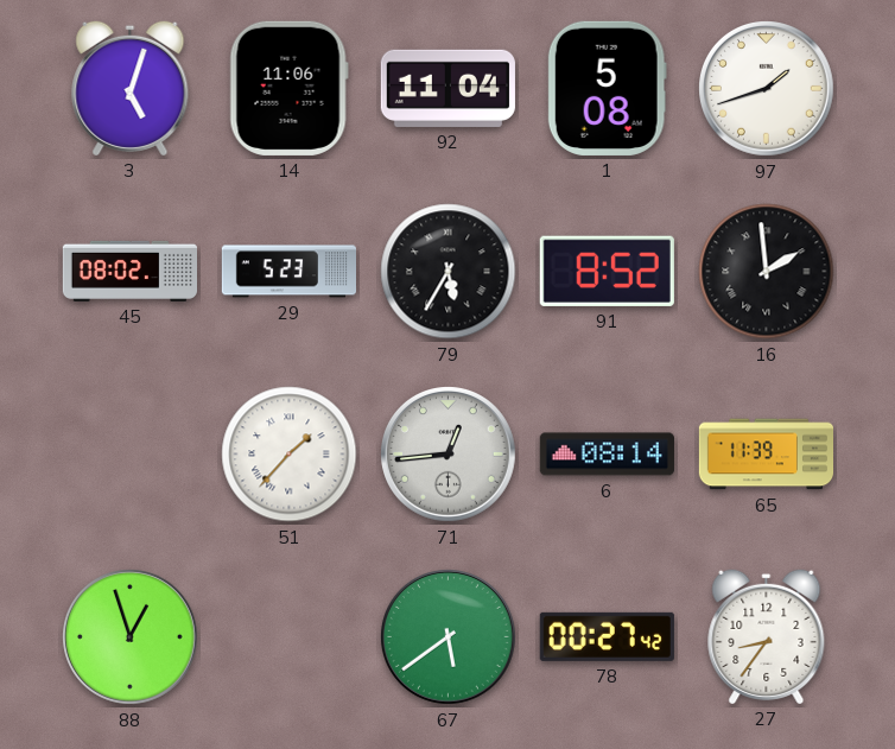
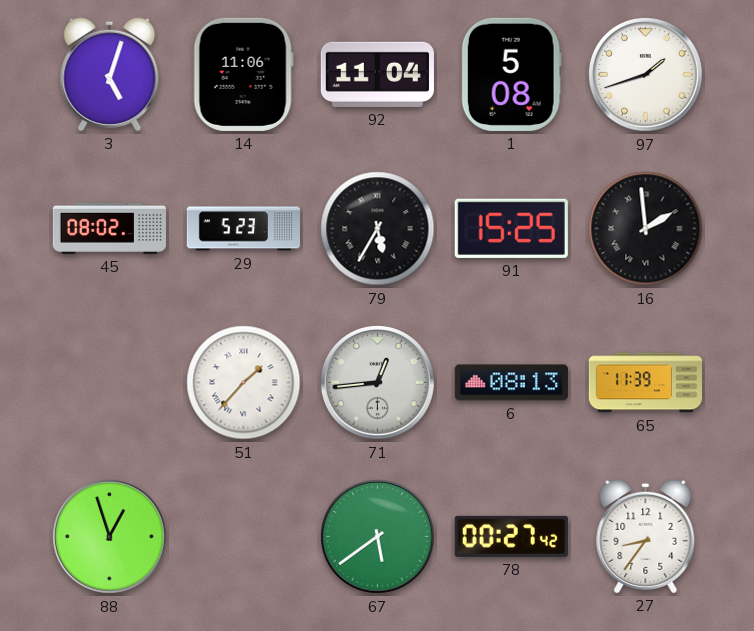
91: 8:52 -> 15:25
6: 08:14 -> 08:13
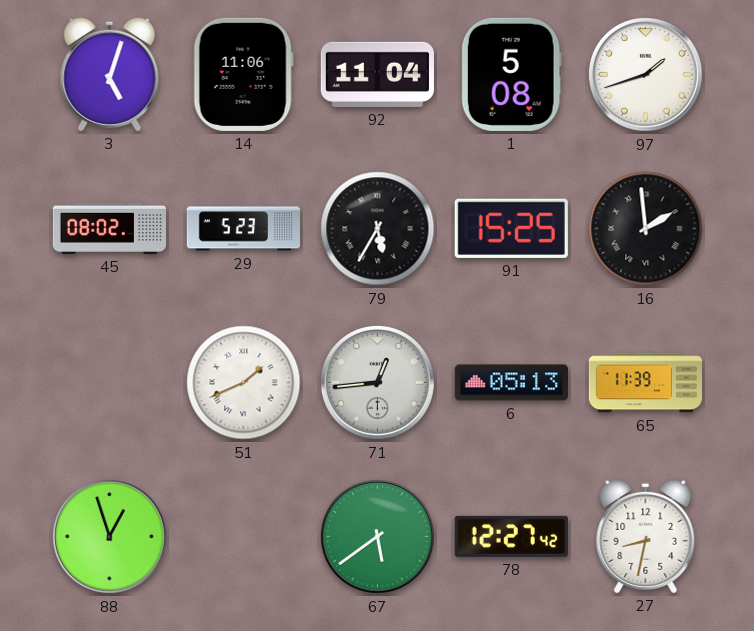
51: 1:37 -> 1:41
6: 08:13 -> 05:13
78: 00:27 -> 12:27
27: 8:36 -> 8:32
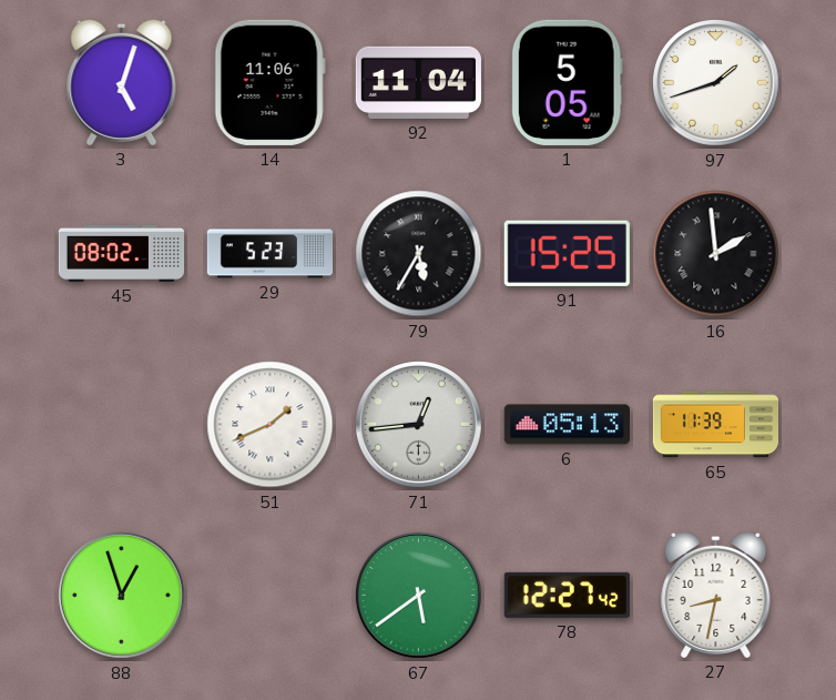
1: 5:08 -> 5:05
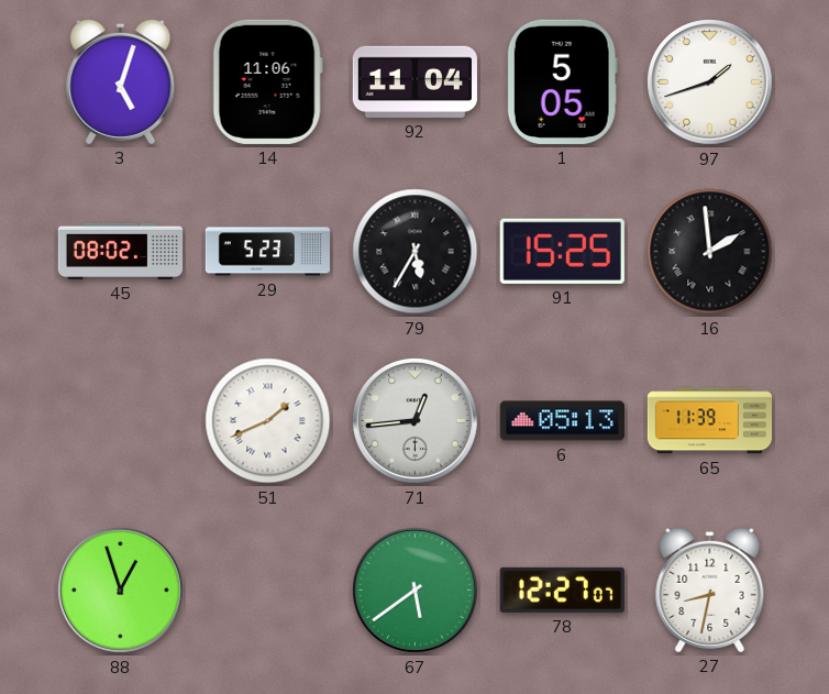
78: 12:27:42 -> 12:27:07
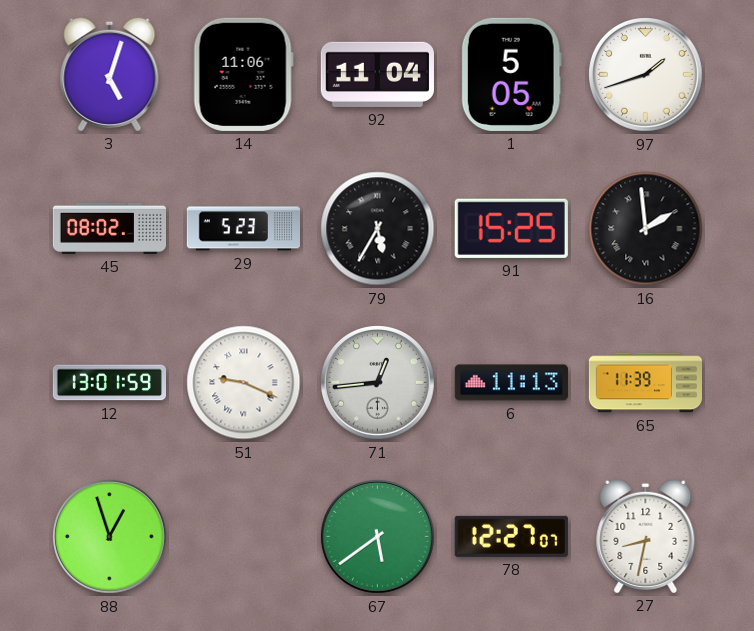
12: none -> 13:01
51: 1:41 -> 9:19
6: 05:13 -> 11:13
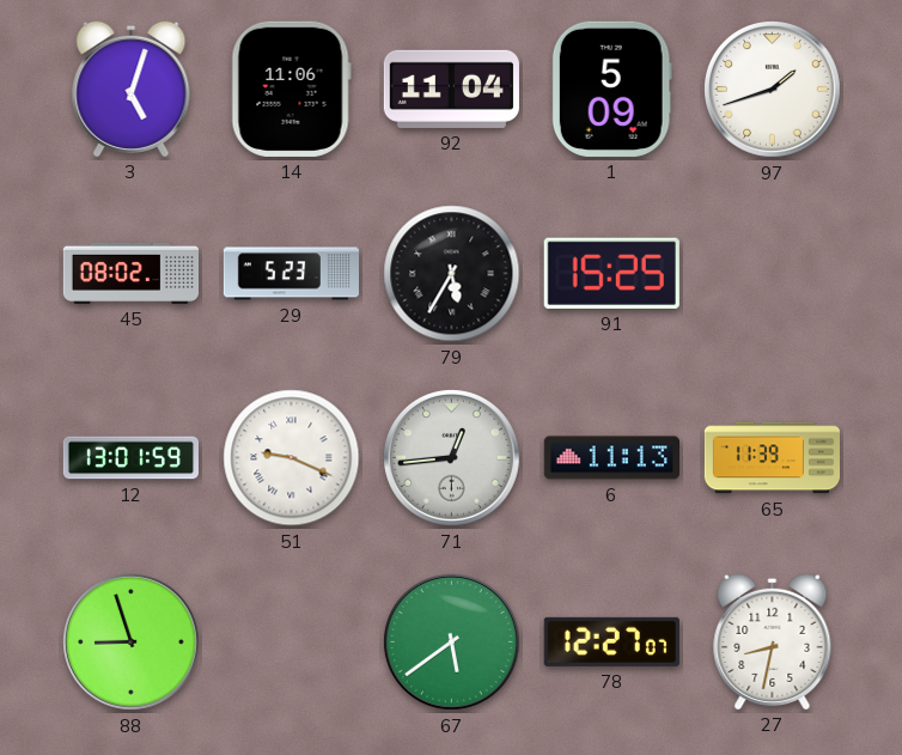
1: 5:05 -> 5:09
16: 1:59 -> none
88: 12:57 -> 8:57
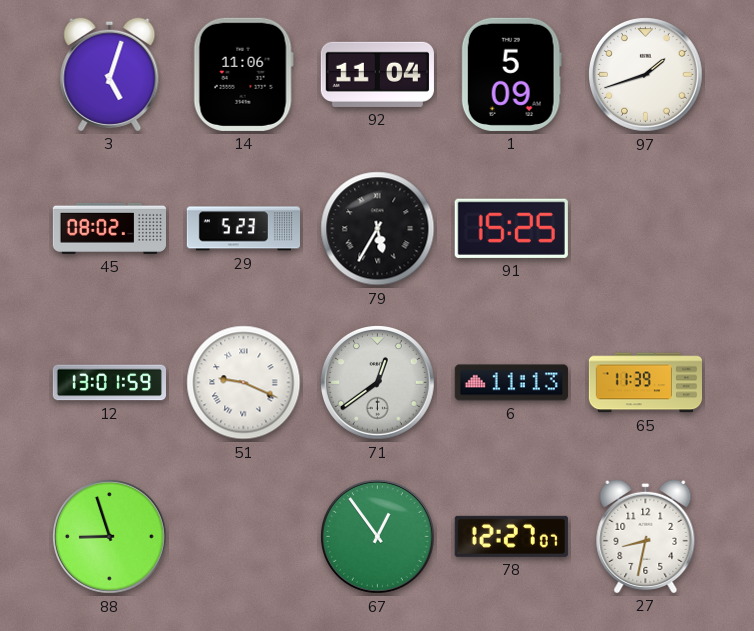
71: 12:44 -> 12:39
67: 5:39 -> 12:54
